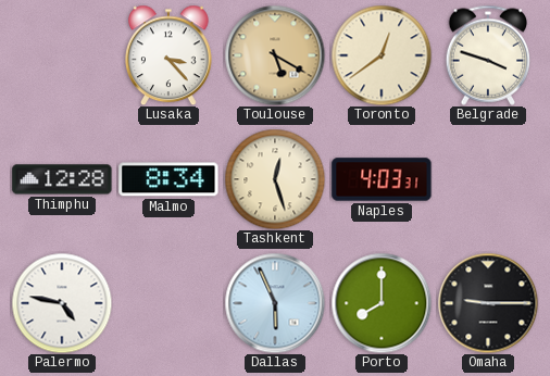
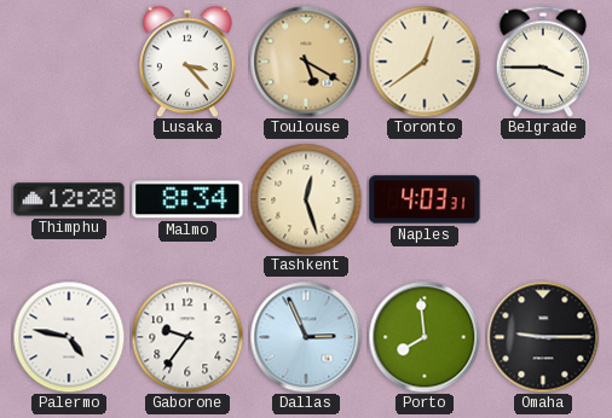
Belgrade: 3:48 -> 3:45
Gaborone: none -> 9:36
Dallas: 5:56 -> 2:56
Porto: 8:00 -> 7:59
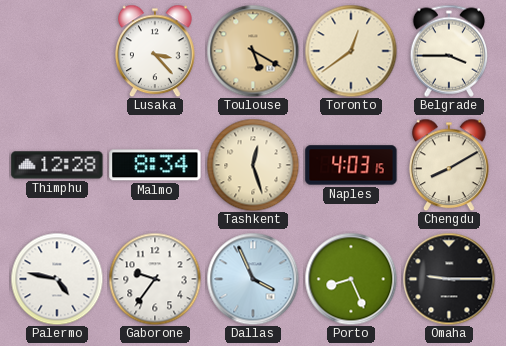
Naples: 4:03:31 -> 4:03:15
Chengdu: none -> 8:10
Dallas: 2:56 -> 3:56
Porto: 7:59 -> 8:26
